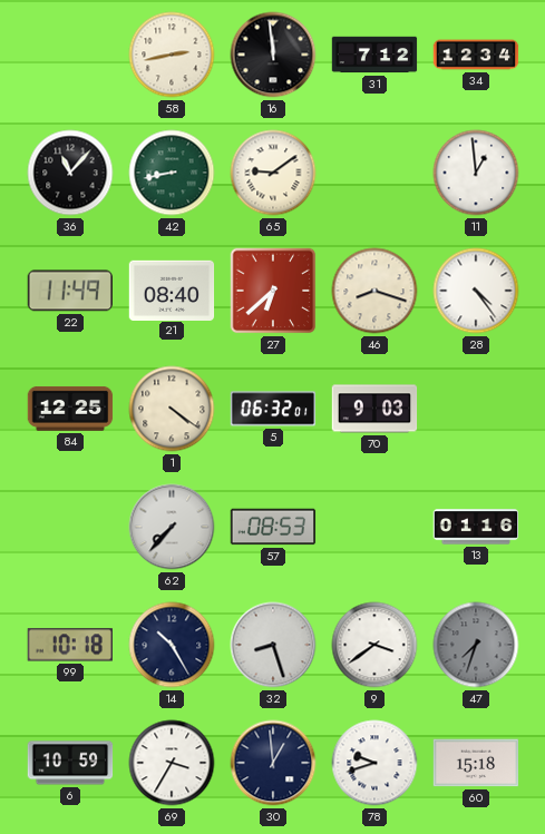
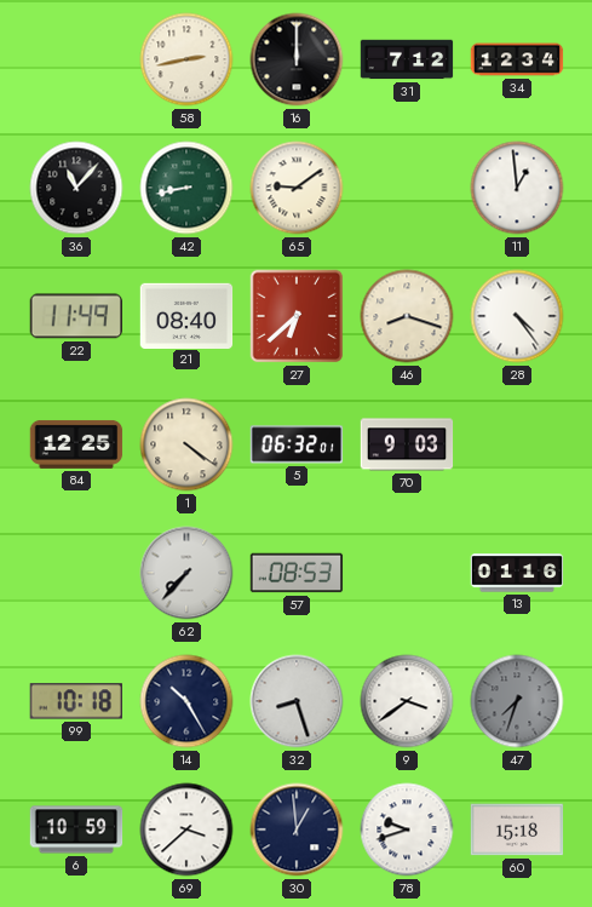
16: 11:59 -> 12:00
69: 3:35 -> 3:38
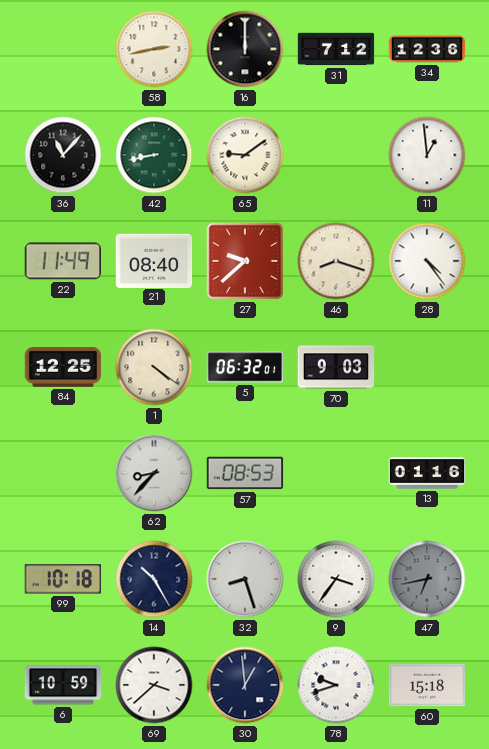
34: 12:34 -> 12:36
27: 6:38 -> 9:38
62: 7:37 -> 8:37
9: 3:39 -> 3:36
47: 7:33 -> 6:43
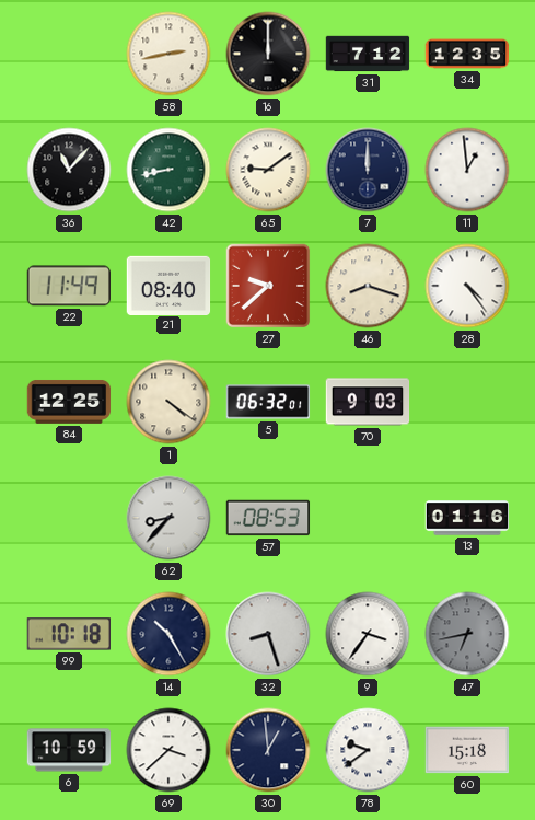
34: 12:36 -> 12:35
7: none -> 12:00
78: 9:42 -> 9:39
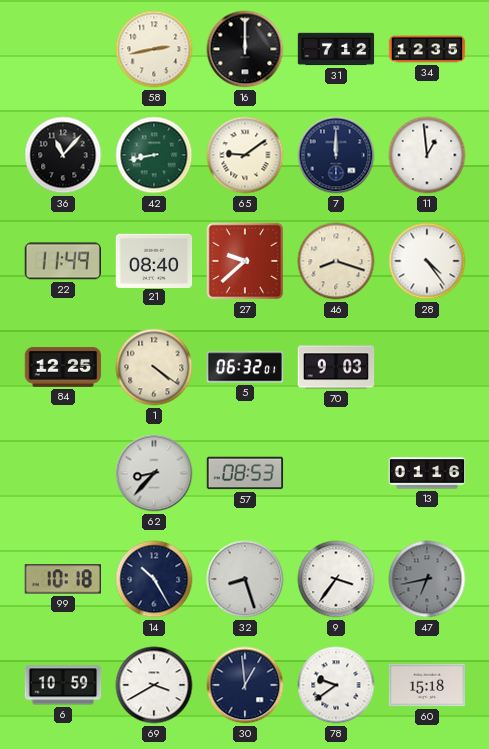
69: 3:38 -> 3:40
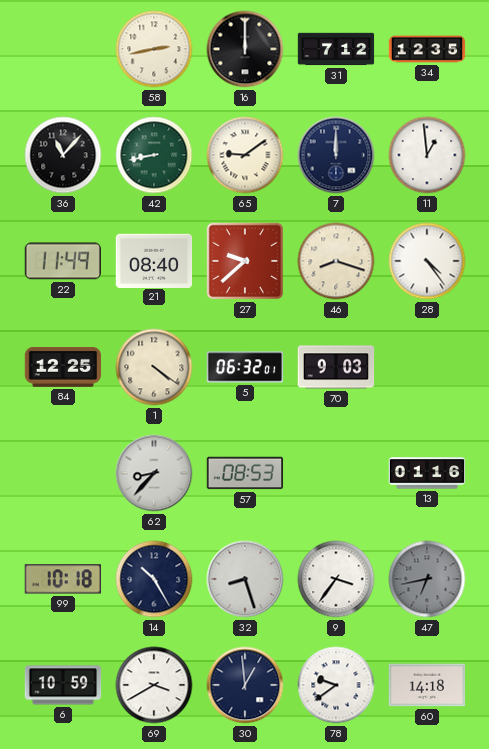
60: 15:18 -> 14:18
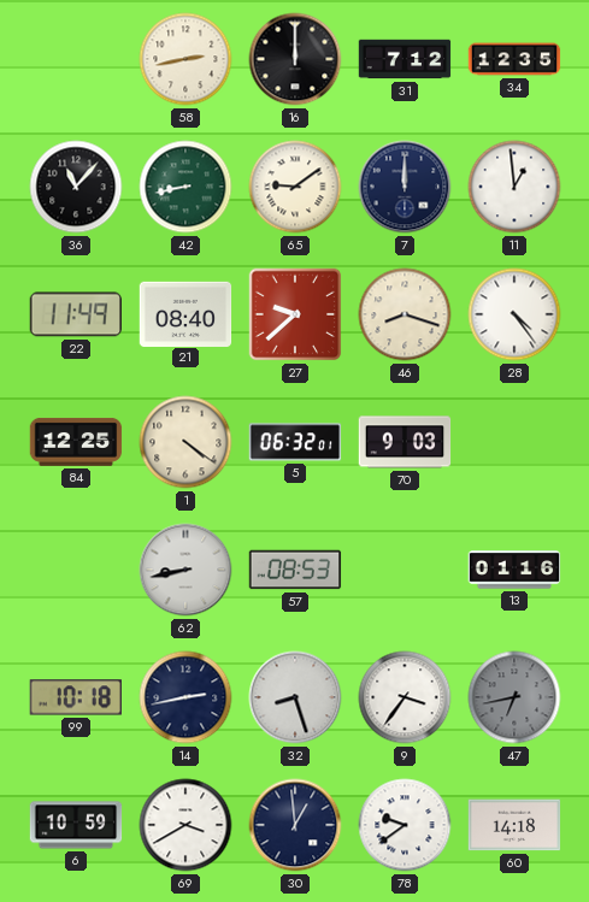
62: 8:37 -> 8:43
14: 10:25 -> 2:43
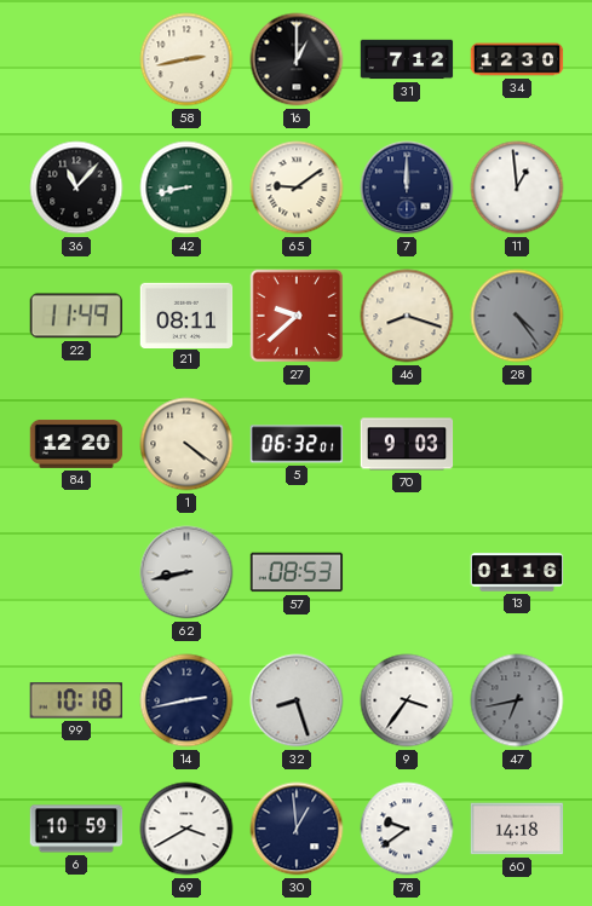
16: 12:00 -> 1:00
34: 12:35 -> 12:30
21: 08:40 -> 08:11
28 dial: white -> grey
84: 12:25 -> 12:20
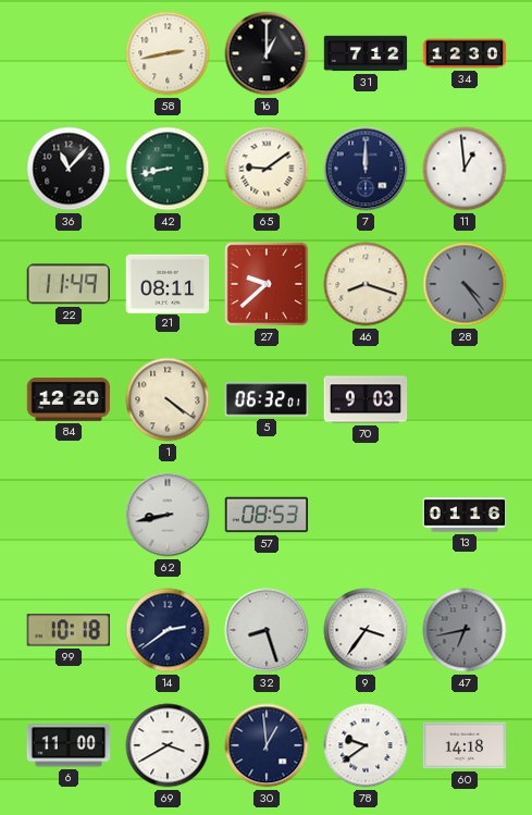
14: 2:43 -> 2:39
6: 10:59 -> 11:00
